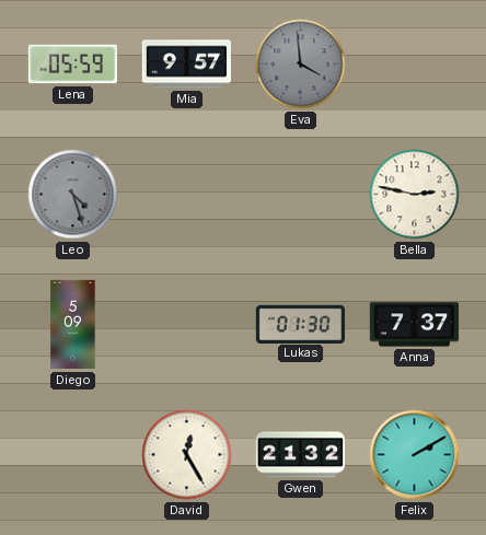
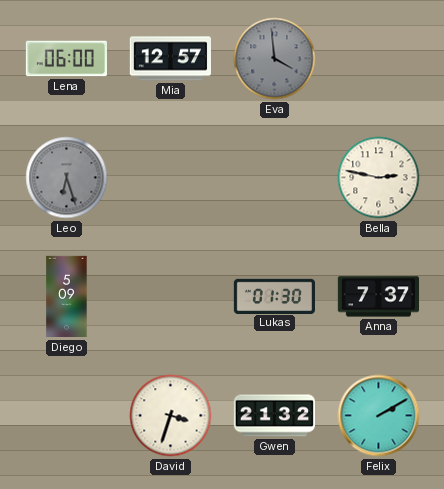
Lena: 05:59 -> 06:00
Mia: 9:57 -> 12:57
Leo: 4:27 -> 6:27
David: 12:25 -> 3:33
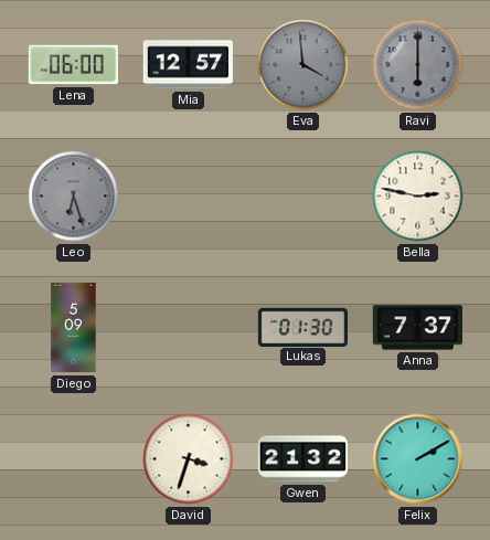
Ravi: none -> 6:00
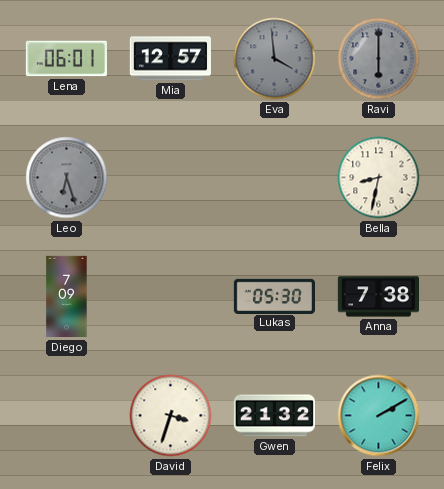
Lena: 06:00 -> 06:01
Bella: 2:47 -> 8:32
Diego: 5:09 -> 7:09
Lukas: 01:30 -> 05:30
Anna: 7:37 -> 7:38
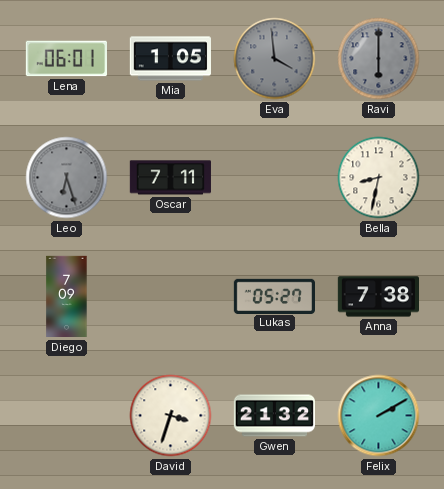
Mia: 12:57 -> 1:05
Oscar: none -> 7:11
Lukas: 05:30 -> 05:27
